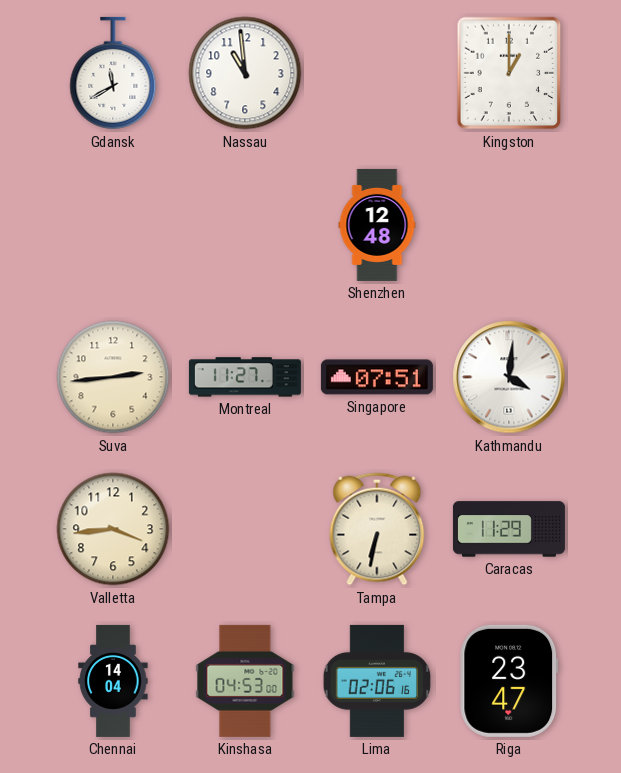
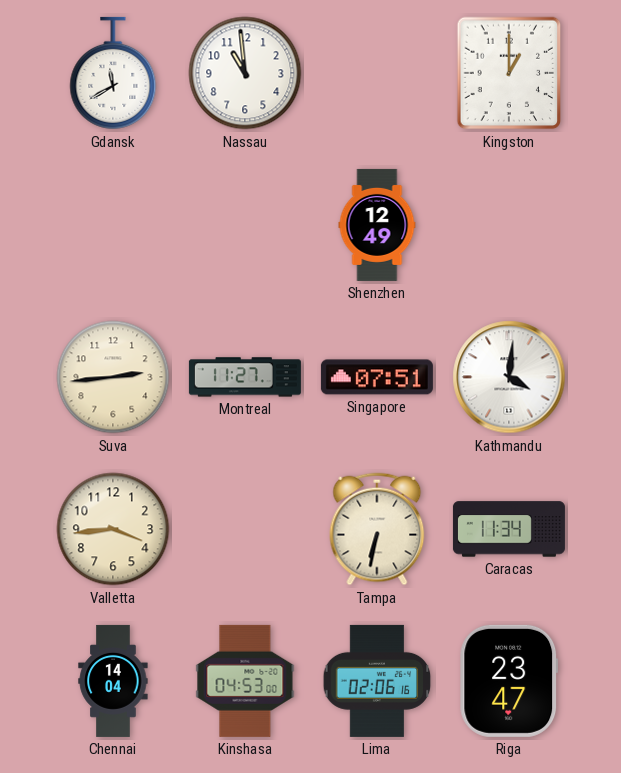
Shenzhen: 12:48 -> 12:49
Caracas: 11:29 -> 11:34
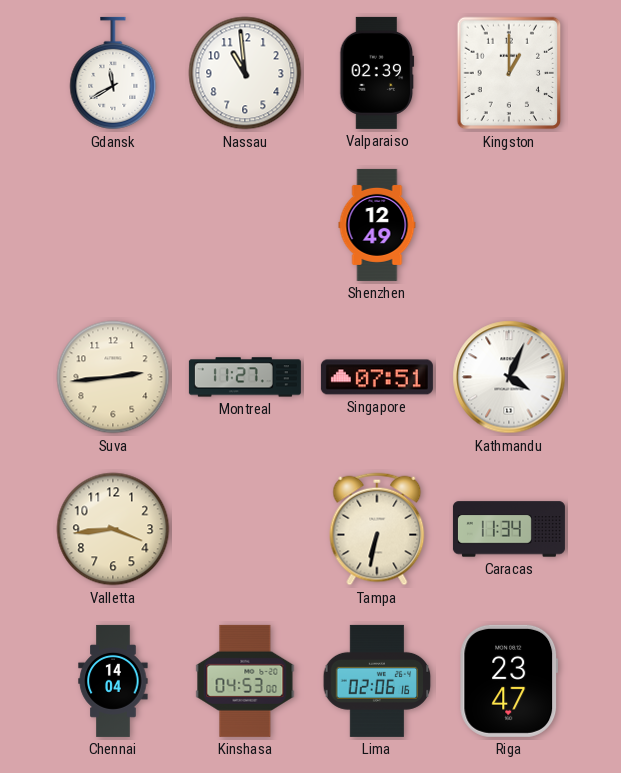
Valparaiso: none -> 02:39
Kathmandu: 4:01 -> 4:04
